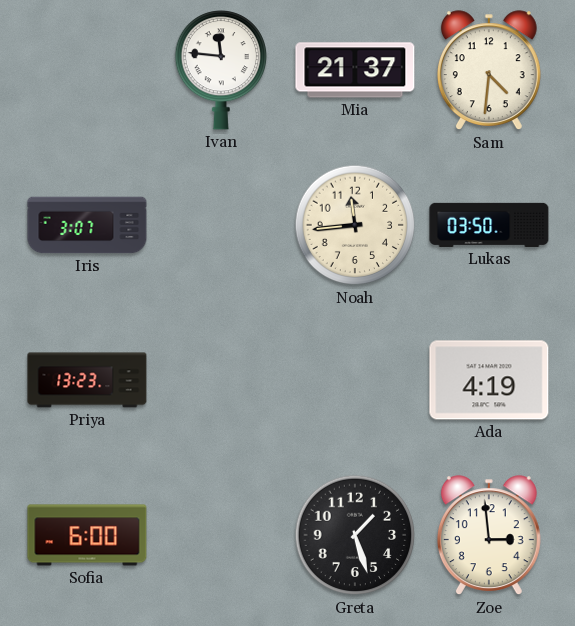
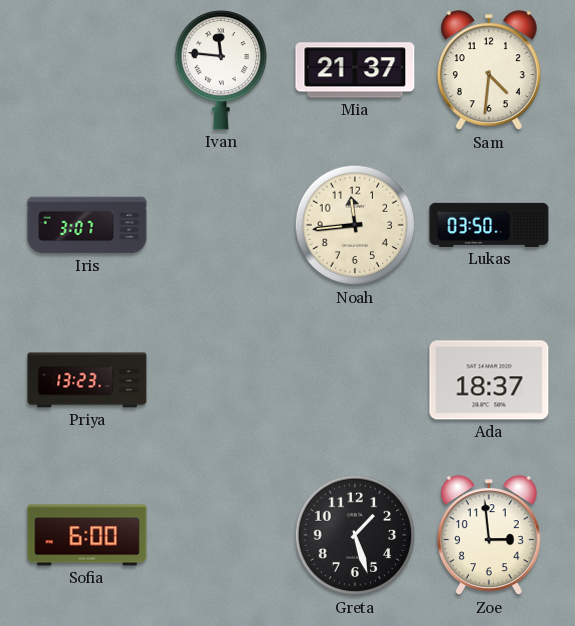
Ada: 4:19 -> 18:37
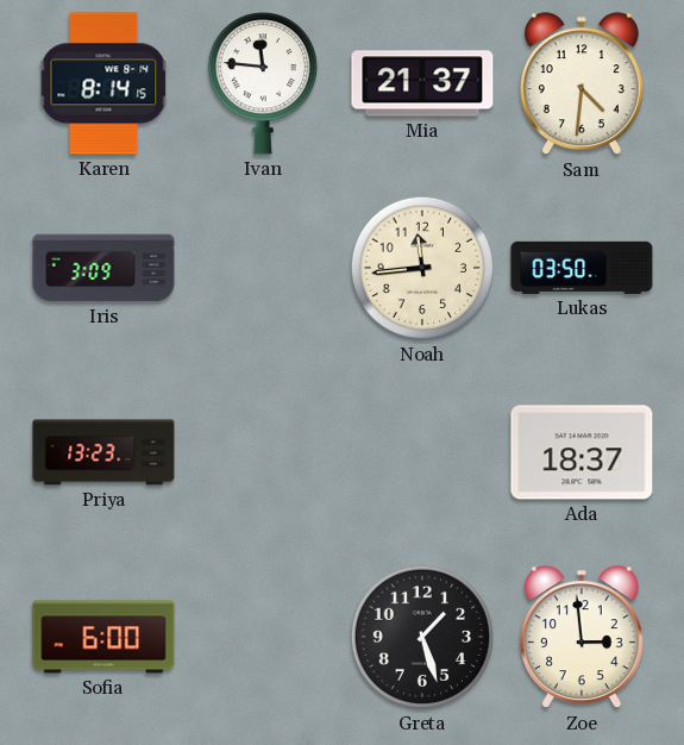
Karen: none -> 8:14
Iris: 3:07 -> 3:09
